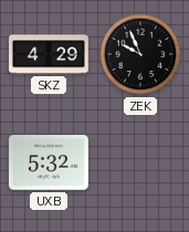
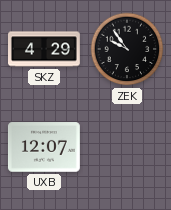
ZEK: 9:56 -> 9:54
UXB: 5:32 -> 12:07
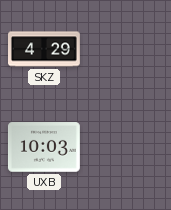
ZEK: 9:54 -> none
UXB: 12:07 -> 10:03
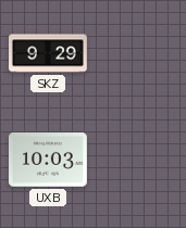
SKZ: 4:29 -> 9:29
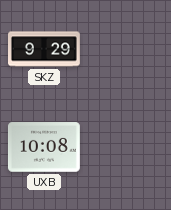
UXB: 10:03 -> 10:08
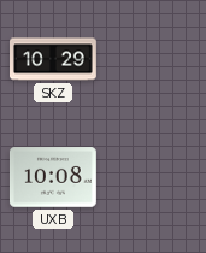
SKZ: 9:29 -> 10:29
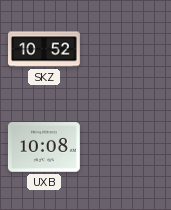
SKZ: 10:29 -> 10:52
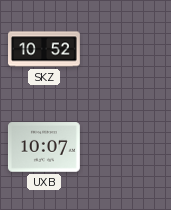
UXB: 10:08 -> 10:07
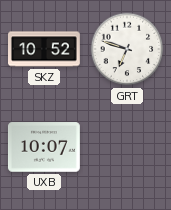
GRT: none -> 6:48
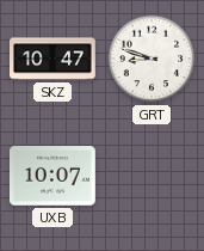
SKZ: 10:52 -> 10:47
GRT: 6:48 -> 8:48
